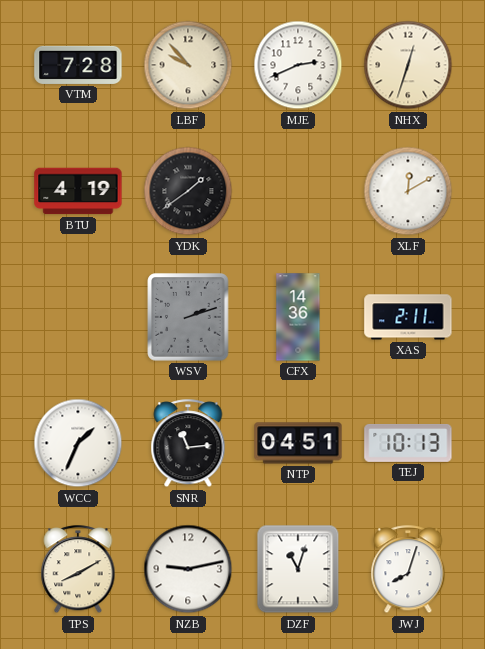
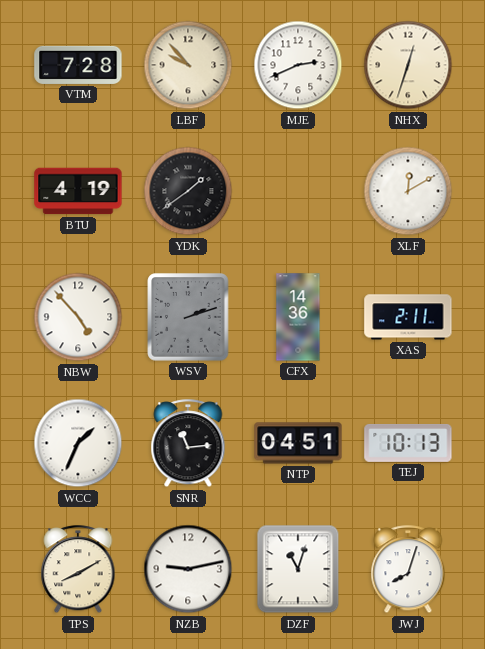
NBW: none -> 4:53
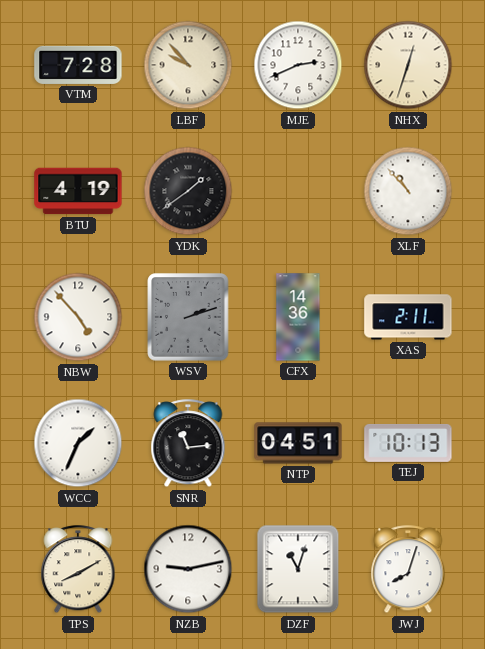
XLF: 12:10 -> 10:53
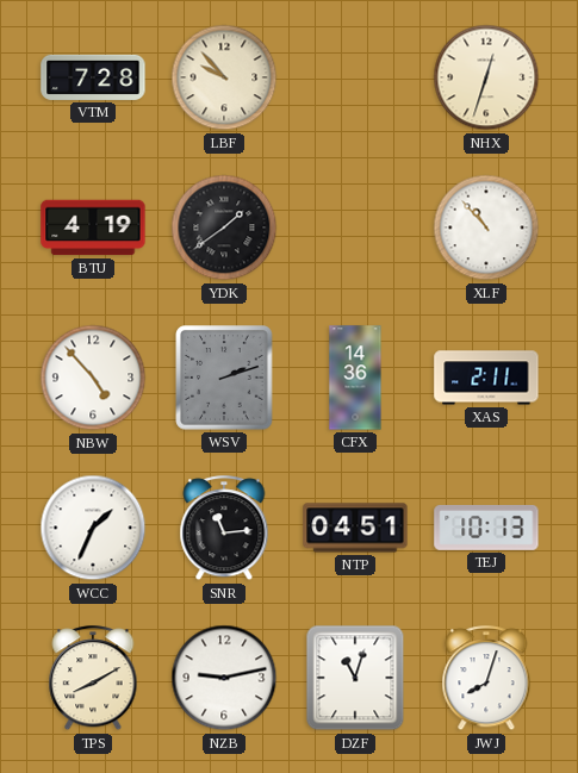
MJE: 2:41 -> none
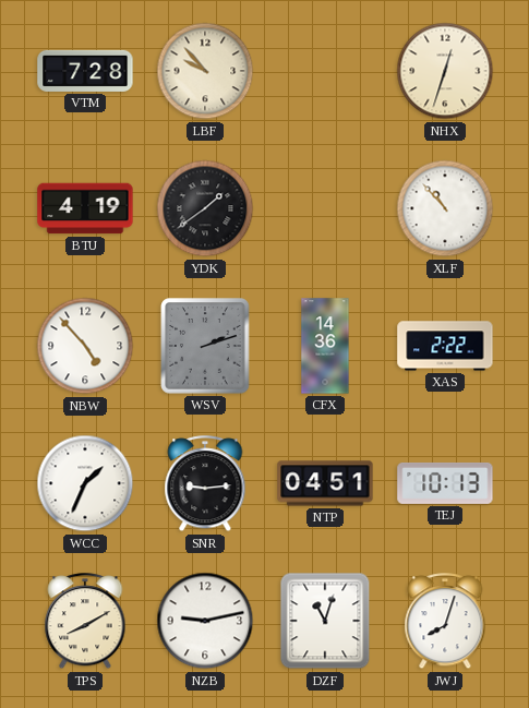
XAS: 2:11 -> 2:22
SNR: 11:14 -> 9:14
